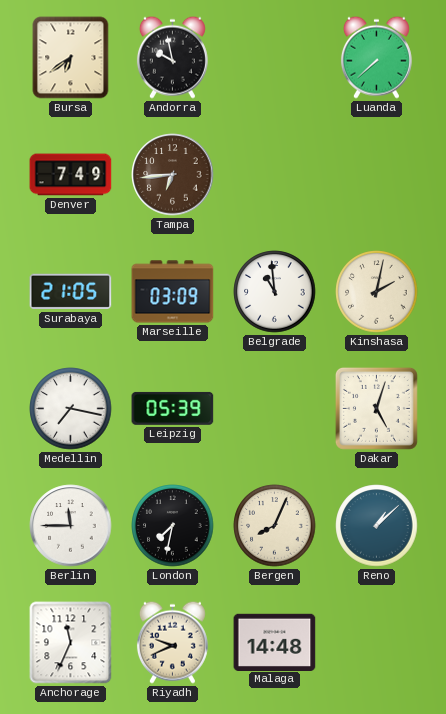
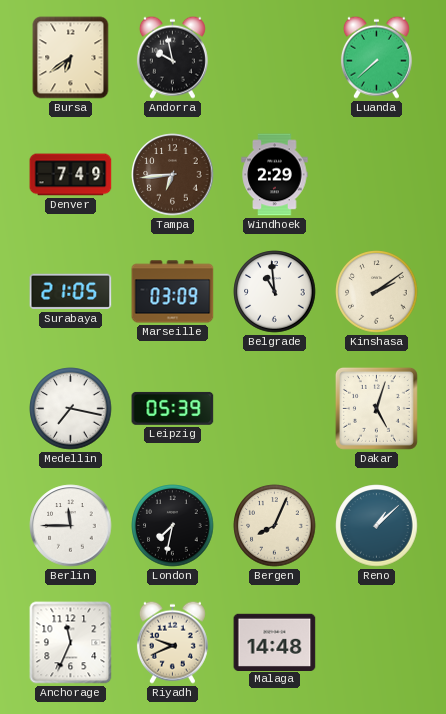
Windhoek: none -> 2:29
Kinshasa: 2:02 -> 2:09
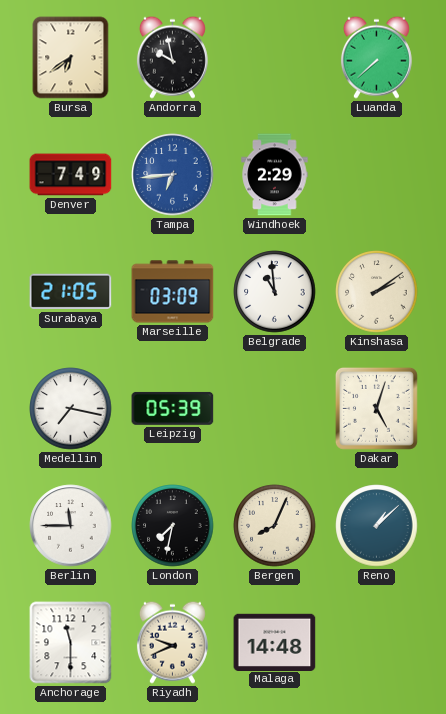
Tampa dial: brown -> blue
Anchorage: 11:34 -> 11:30
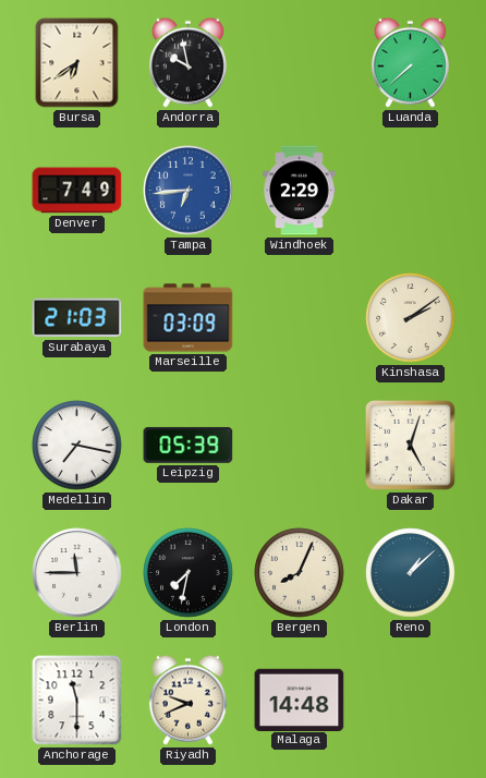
Surabaya: 21:05 -> 21:03
Belgrade: 10:59 -> none
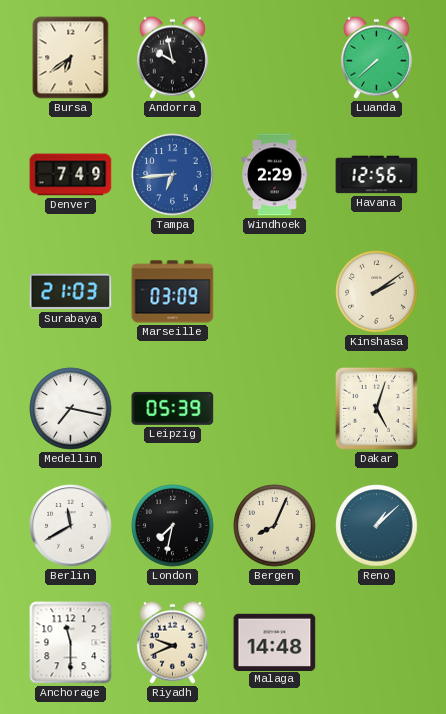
Havana: none -> 12:56
Berlin: 11:45 -> 11:40
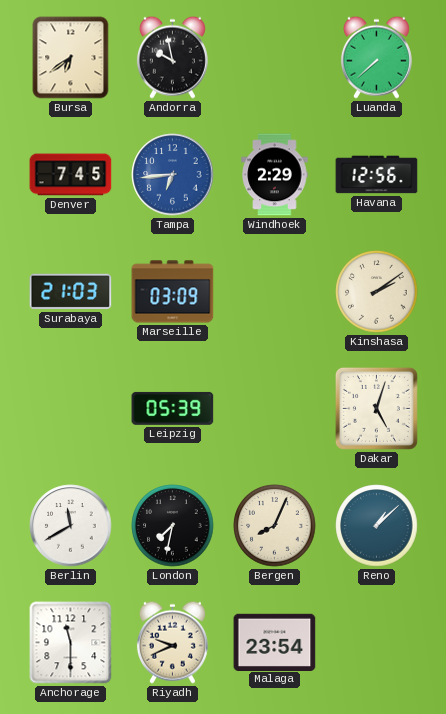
Denver: 7:49 -> 7:45
Medellin: 7:17 -> none
Malaga: 14:48 -> 23:54
